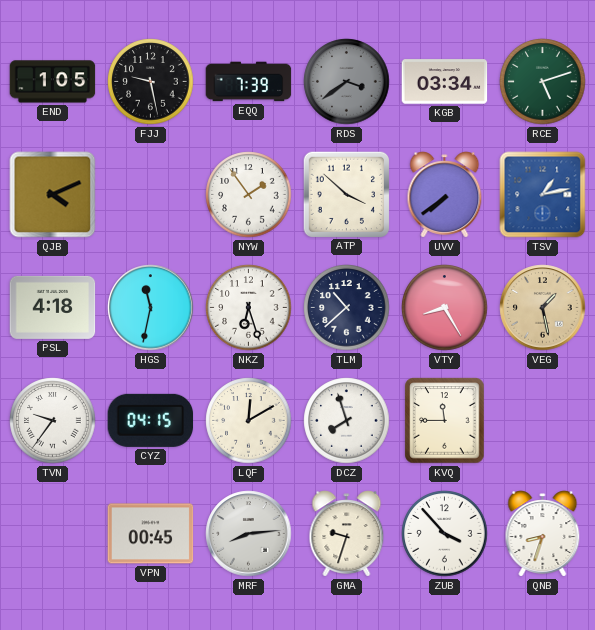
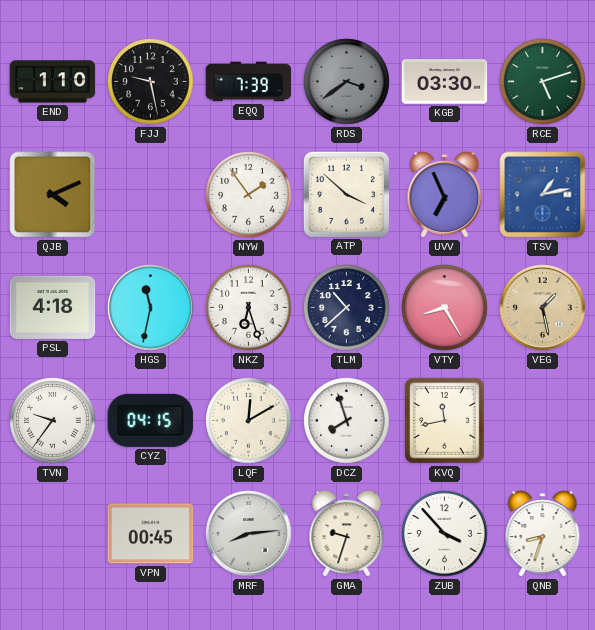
END: 1:05 -> 1:10
KGB: 03:34 -> 03:30
UVV: 7:39 -> 6:56
KVQ: 11:45 -> 11:43
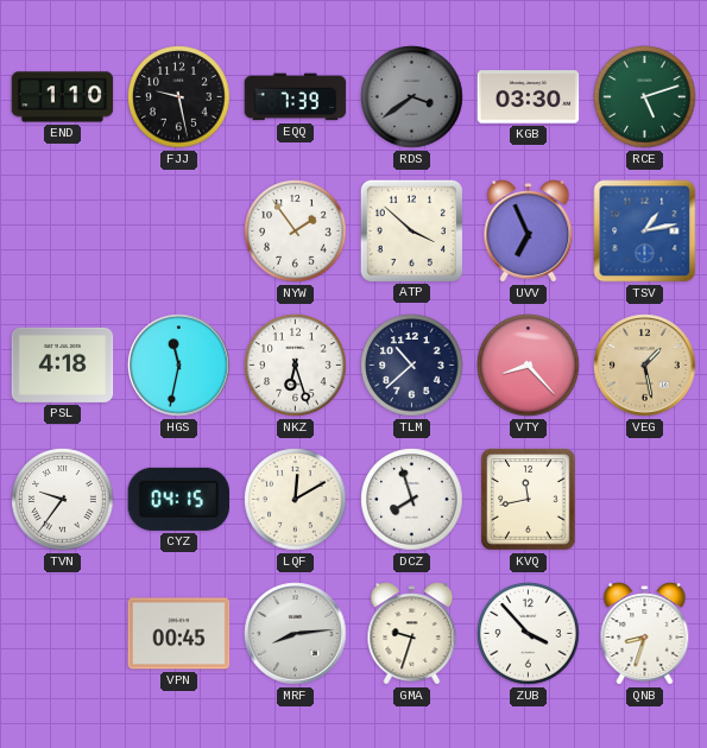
QJB: 4:11 -> none
VTY: 8:25 -> 8:23
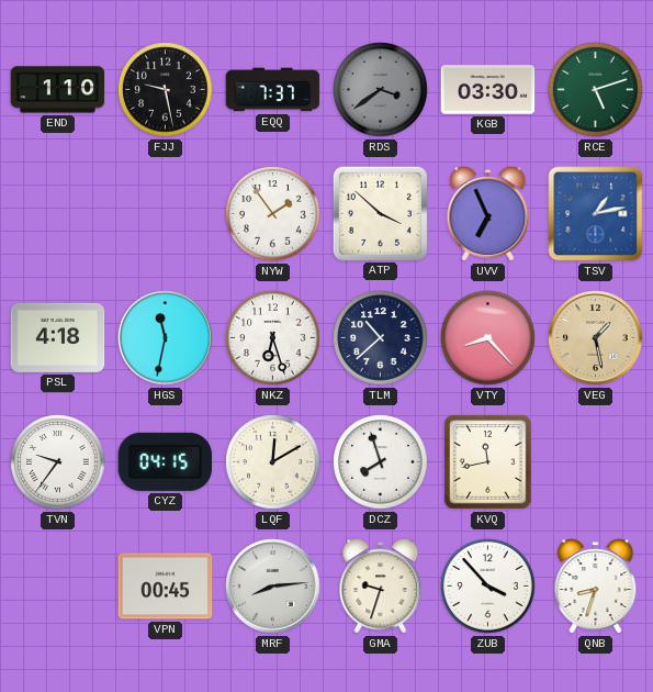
EQQ: 7:39 -> 7:37
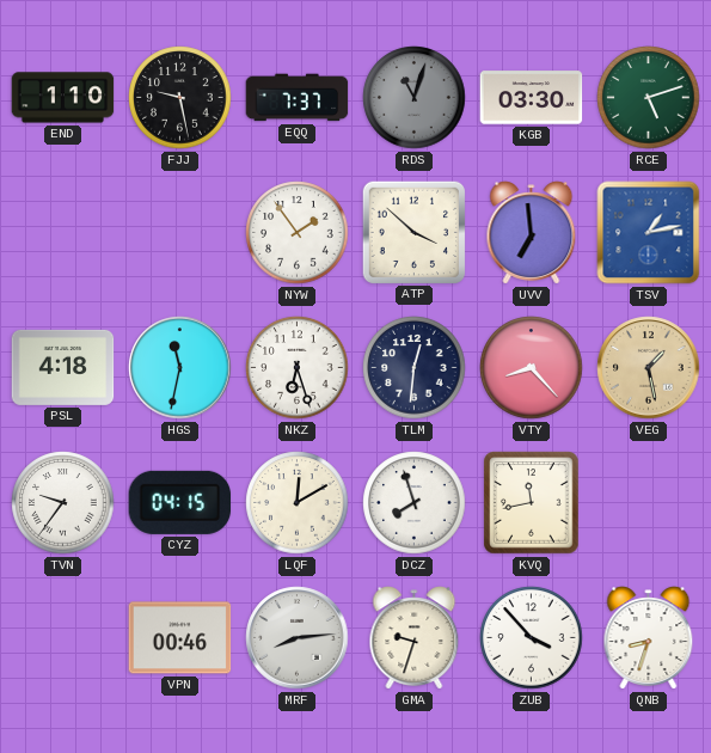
RDS: 3:39 -> 11:03
UVV: 6:56 -> 6:59
TLM: 10:38 -> 12:31
VPN: 00:45 -> 00:46
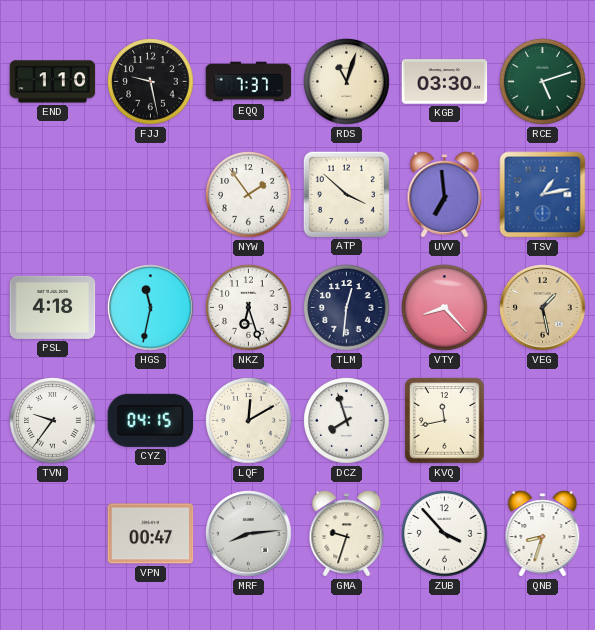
RDS dial: grey -> cream
VPN: 00:46 -> 00:47
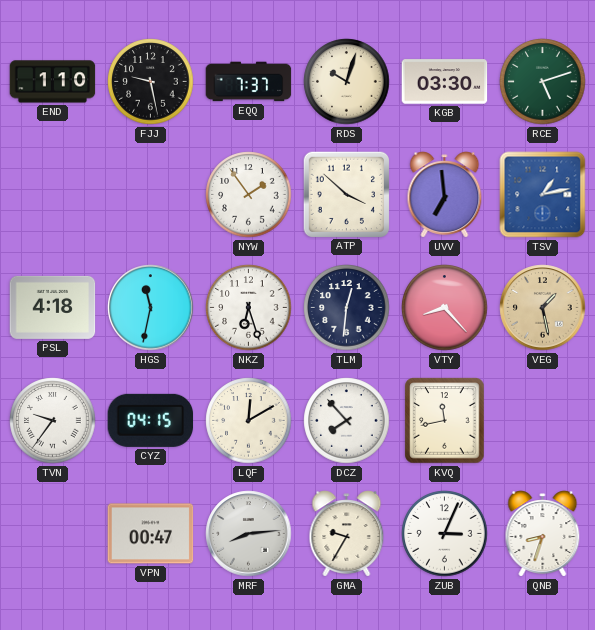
RDS: 11:03 -> 10:03
DCZ: 7:57 -> 7:53
GMA: 9:33 -> 9:35
ZUB: 3:53 -> 3:04
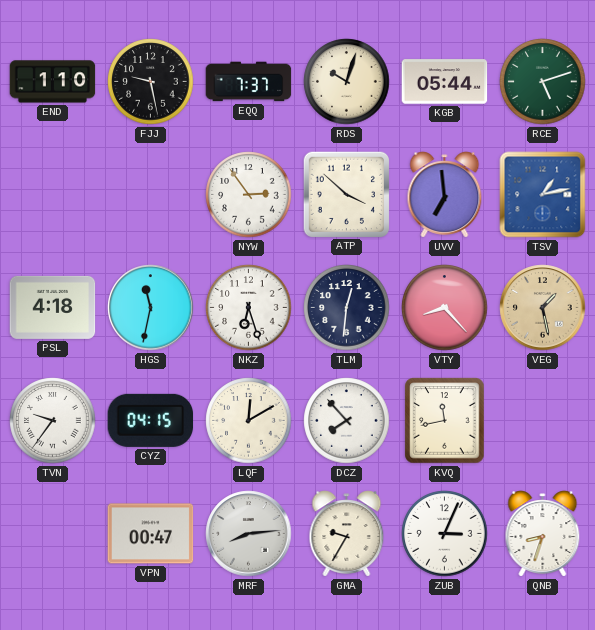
KGB: 03:30 -> 05:44
NYW: 1:54 -> 2:54
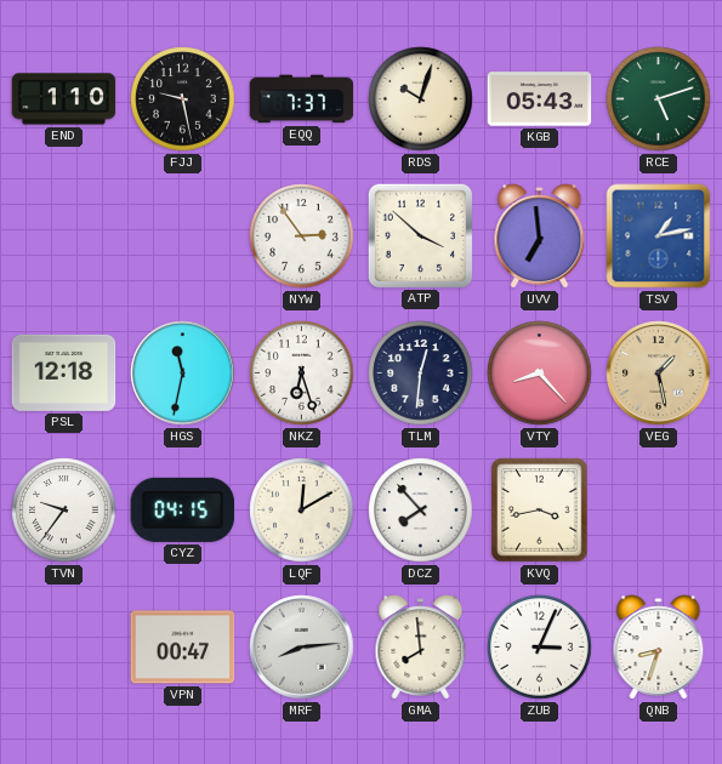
KGB: 05:44 -> 05:43
PSL: 4:18 -> 12:18
KVQ: 11:43 -> 3:43
GMA: 9:35 -> 7:59
